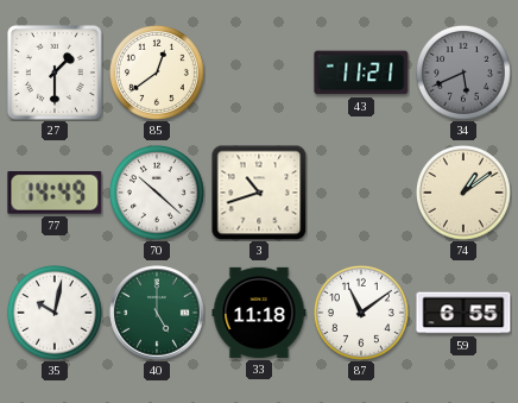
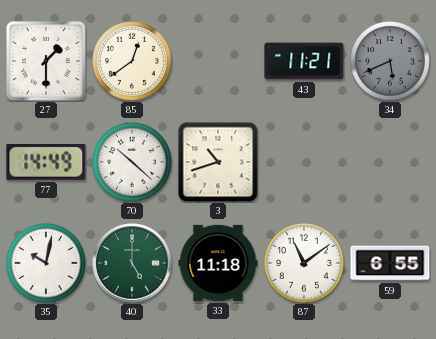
74: 1:09 -> none
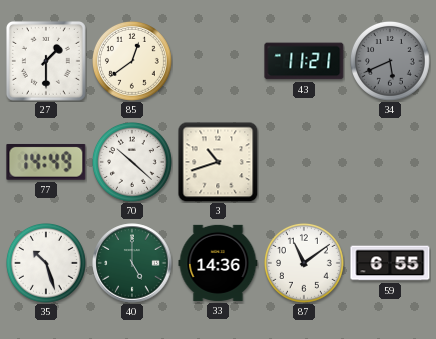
35: 10:02 -> 10:27
33: 11:18 -> 14:36
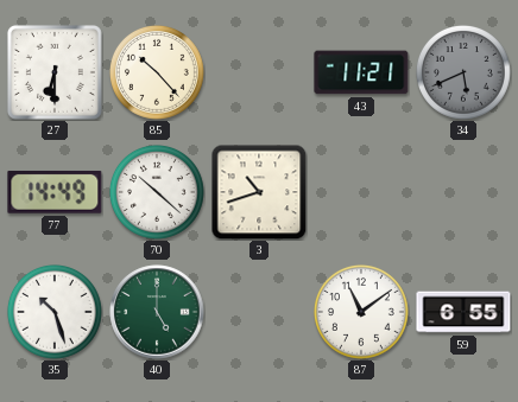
27: 1:30 -> 6:30
85: 12:39 -> 10:23
33: 14:36 -> none
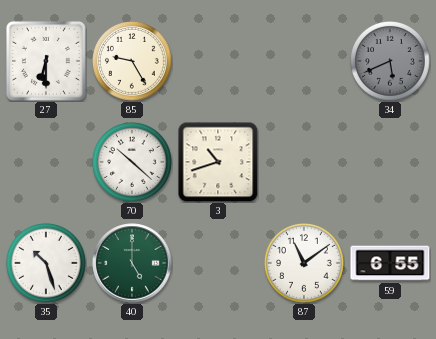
85: 10:23 -> 9:25
43: 11:21 -> none
77: 14:49 -> none
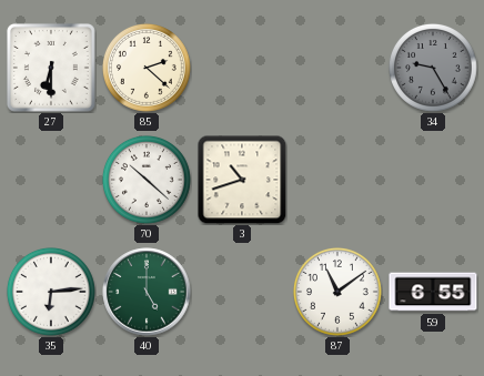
85: 9:25 -> 2:22
34: 5:41 -> 9:25
35: 10:27 -> 6:14
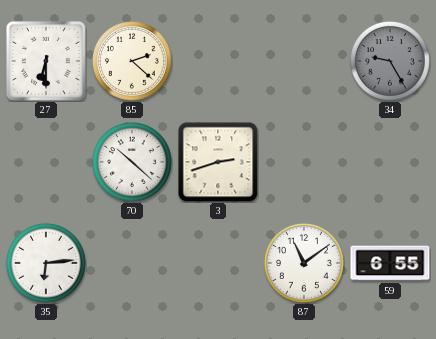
3: 10:42 -> 2:42
40: 5:00 -> none
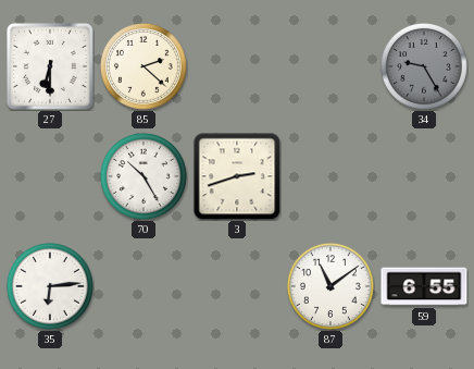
70: 10:22 -> 10:25
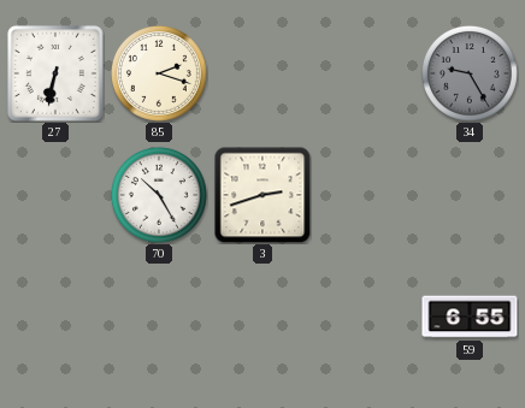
27: 6:30 -> 6:32
85: 2:22 -> 2:18
35: 6:14 -> none
87: 11:09 -> none
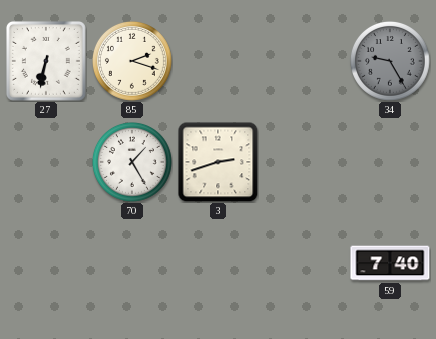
70: 10:25 -> 1:25
59: 6:55 -> 7:40
